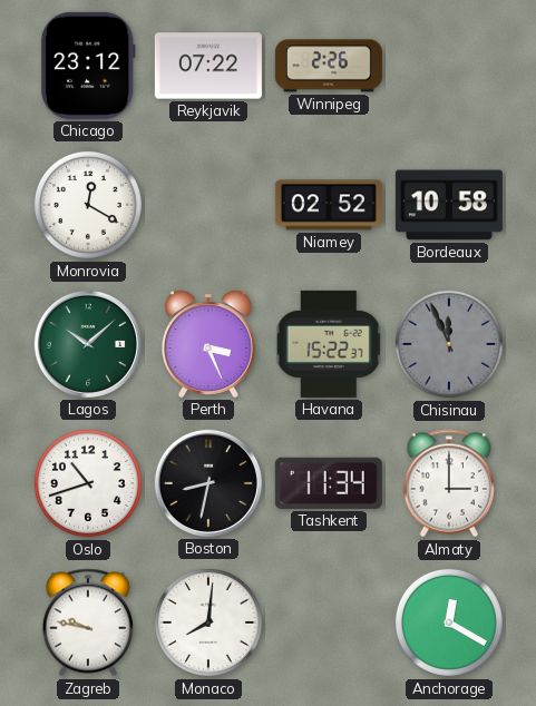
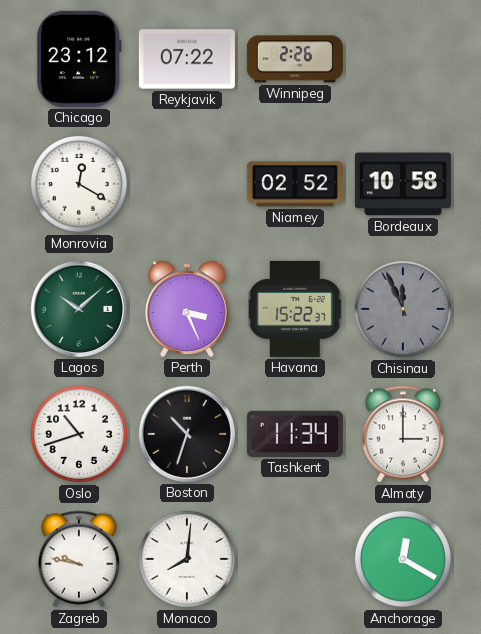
Boston: 8:32 -> 10:33
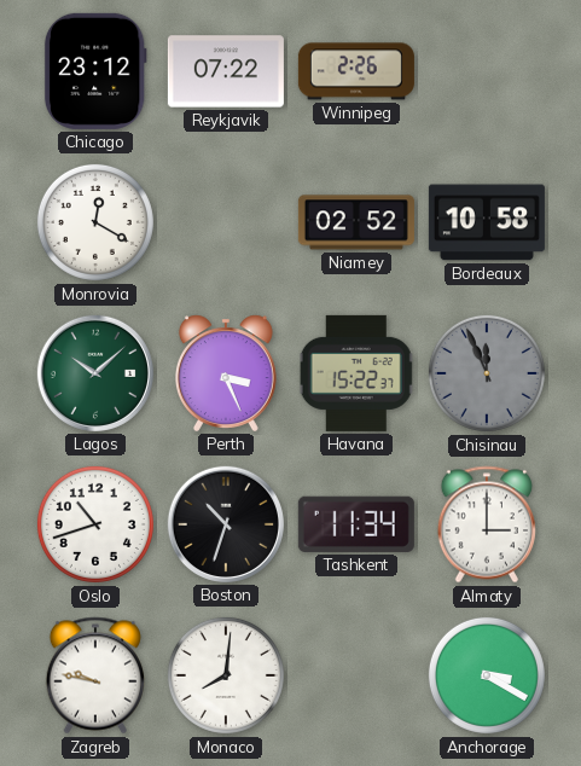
Anchorage: 12:20 -> 3:20
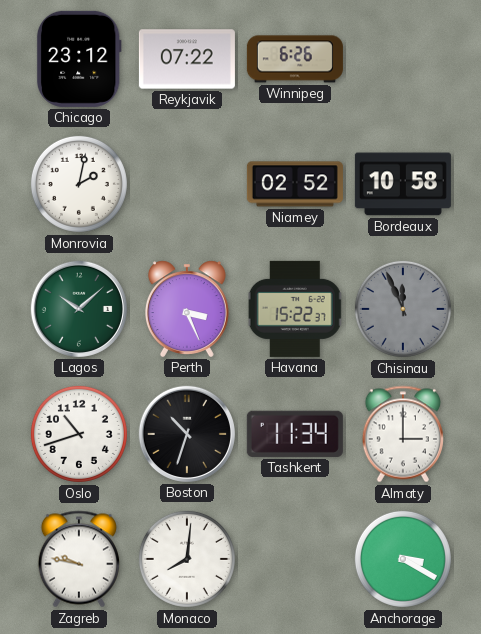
Winnipeg: 2:26 -> 6:26
Monrovia: 12:20 -> 2:02
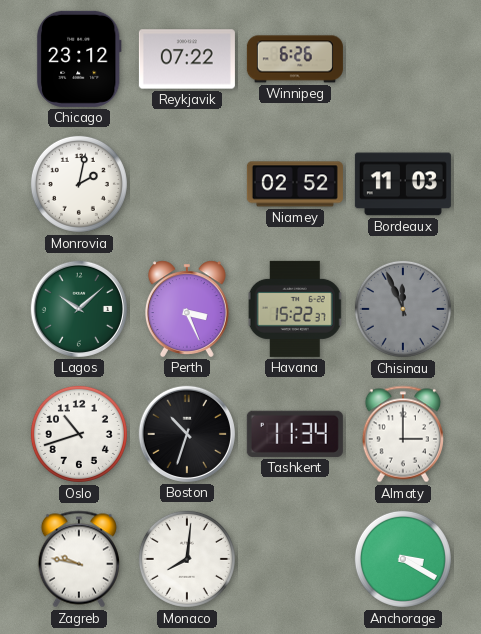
Bordeaux: 10:58 -> 11:03
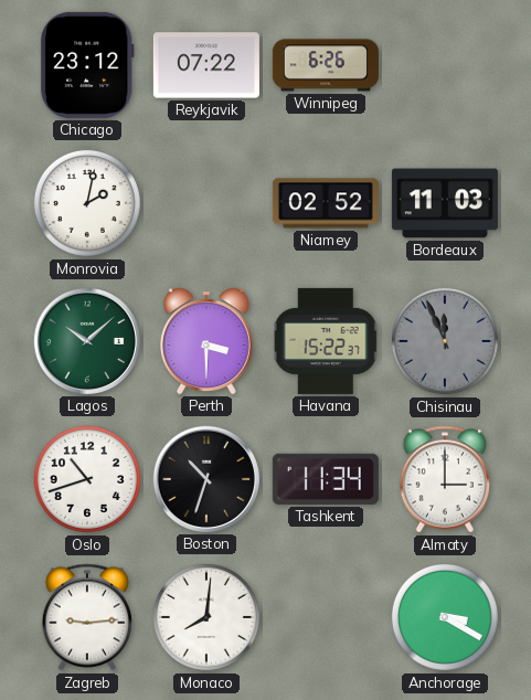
Perth: 3:26 -> 3:30
Zagreb: 9:47 -> 9:14
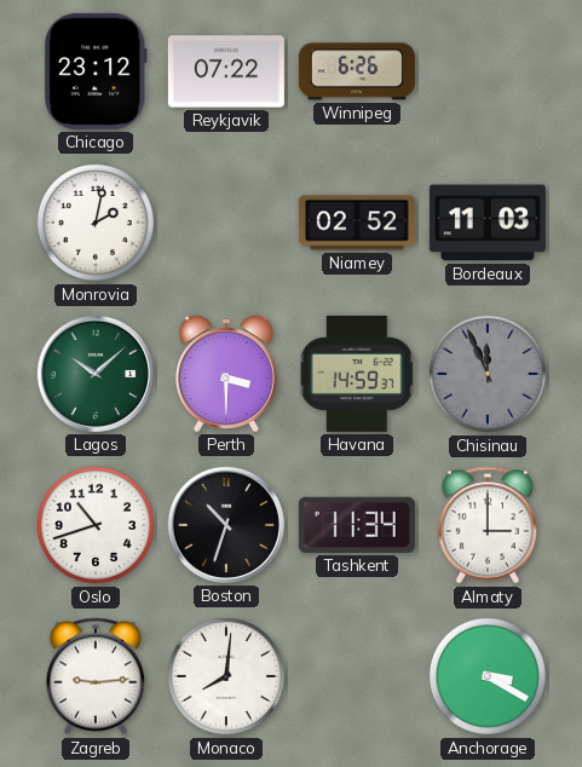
Havana: 15:22 -> 14:59
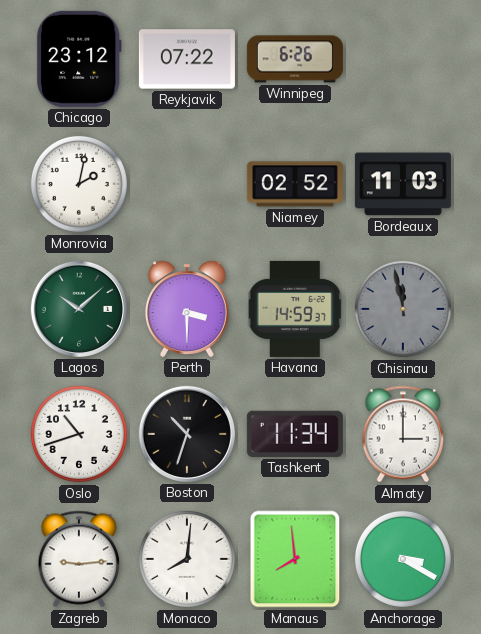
Chisinau: 11:56 -> 11:58
Manaus: none -> 7:59
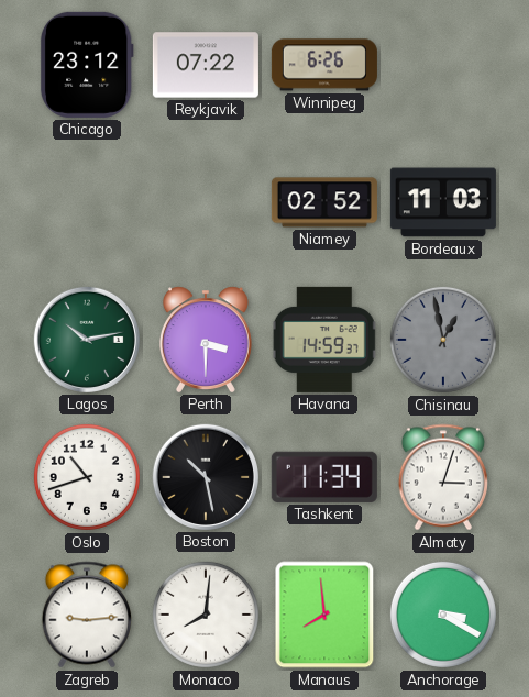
Monrovia: 2:02 -> none
Lagos: 10:08 -> 10:13
Chisinau: 11:58 -> 12:58
Boston: 10:33 -> 10:28
Almaty: 3:00 -> 3:03
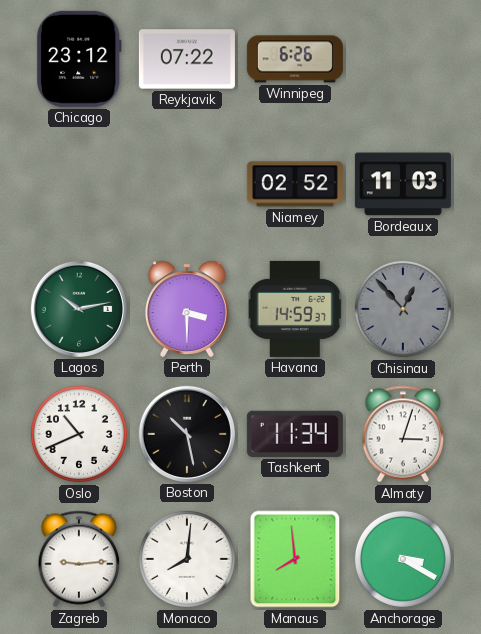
Chisinau: 12:58 -> 12:53
Oslo: 10:42 -> 10:41
